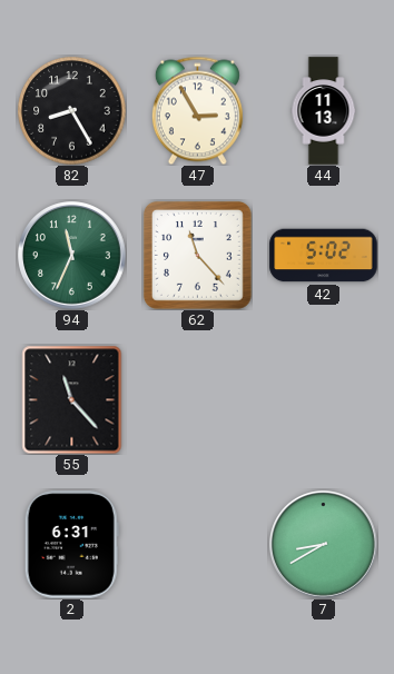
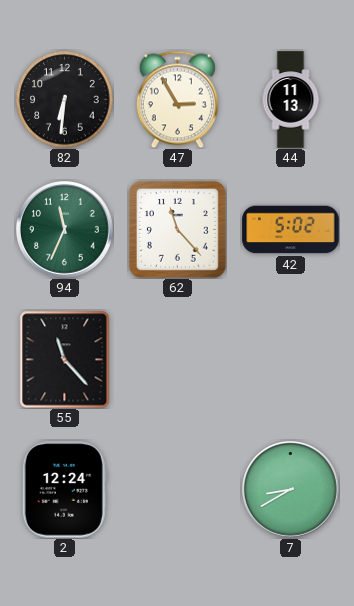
82: 8:25 -> 6:31
2: 6:31 -> 12:24
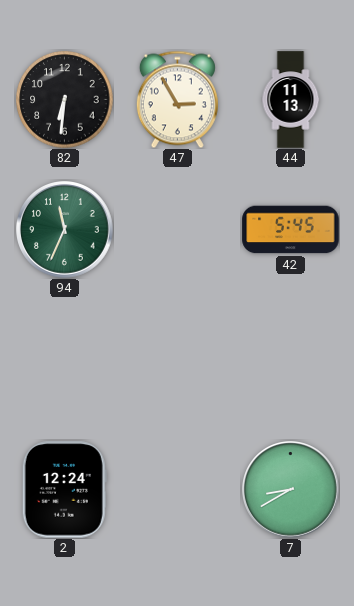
62: 11:23 -> none
42: 5:02 -> 5:45
55: 11:23 -> none
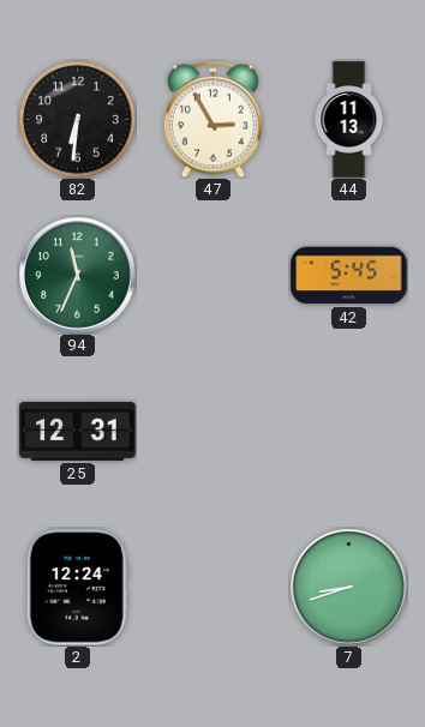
25: none -> 12:31
7: 8:40 -> 8:42
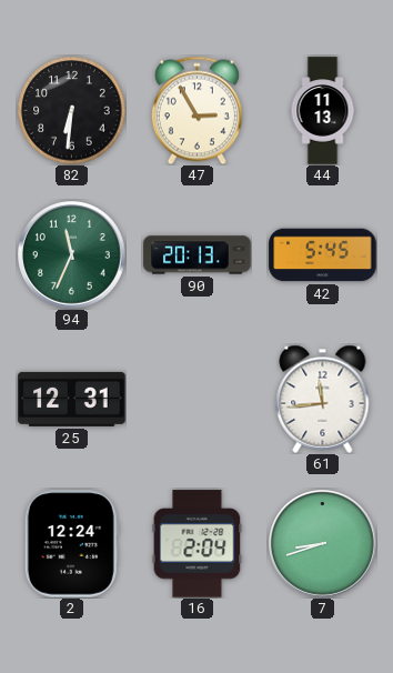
90: none -> 20:13
61: none -> 11:44
16: none -> 2:04
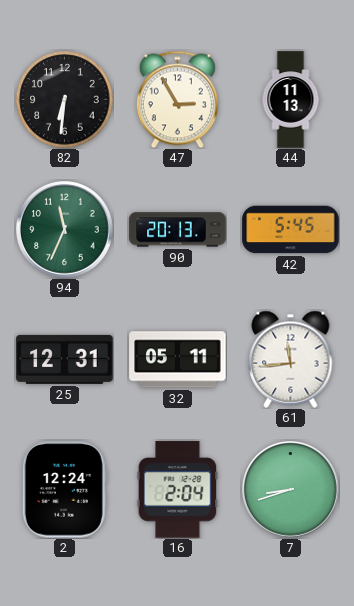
32: none -> 05:11
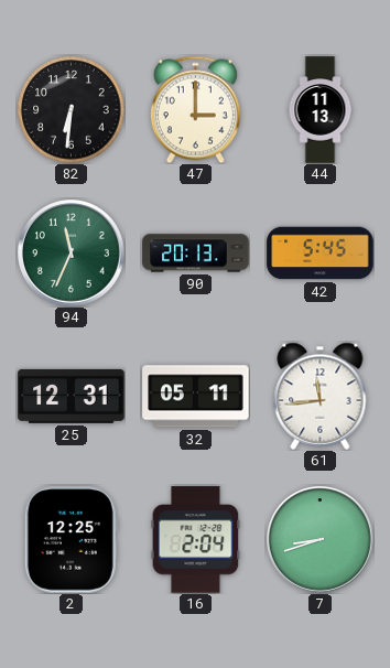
47: 2:55 -> 3:00
2: 12:24 -> 12:25
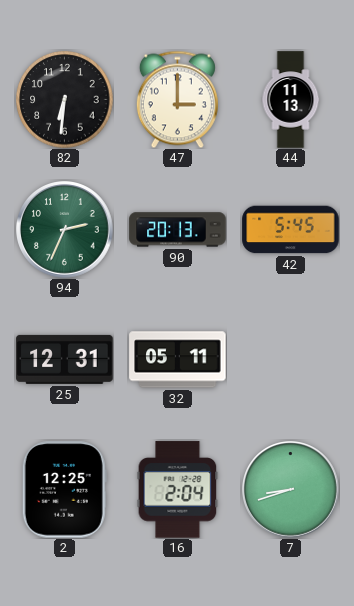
94: 11:34 -> 2:34
61: 11:44 -> none
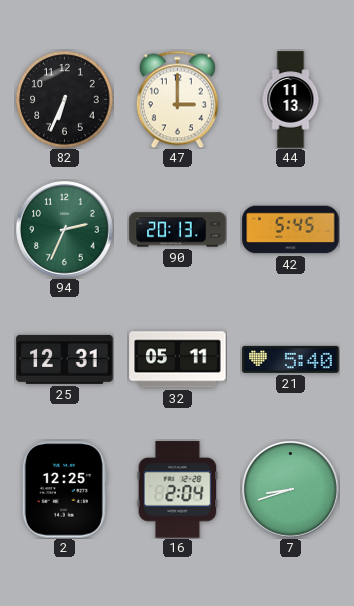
82: 6:31 -> 6:34
21: none -> 5:40
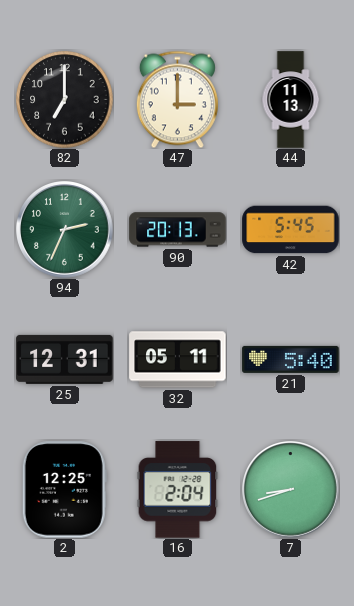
82: 6:34 -> 7:00
